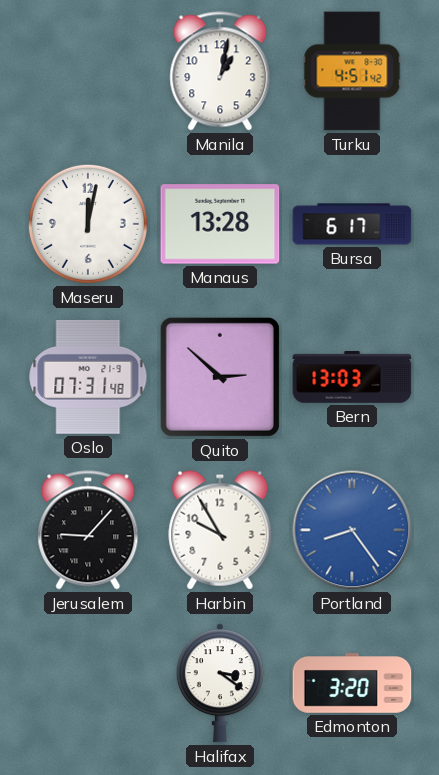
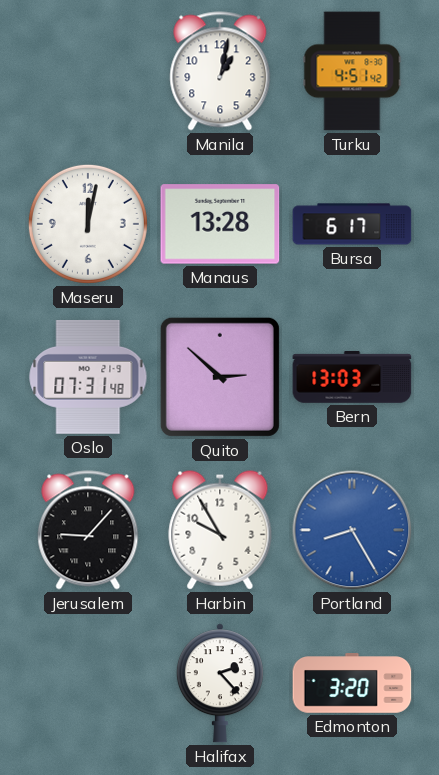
Portland: 8:24 -> 8:25
Halifax: 3:21 -> 2:23
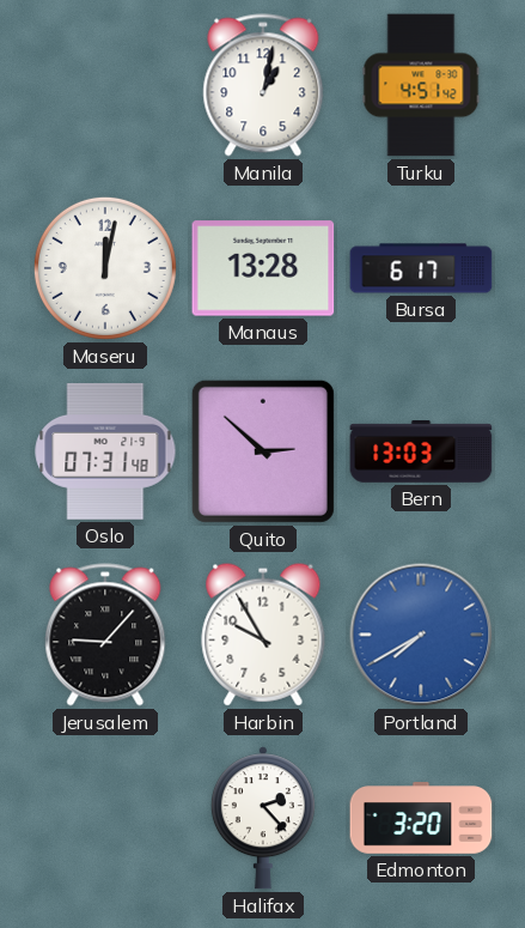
Portland: 8:25 -> 7:40
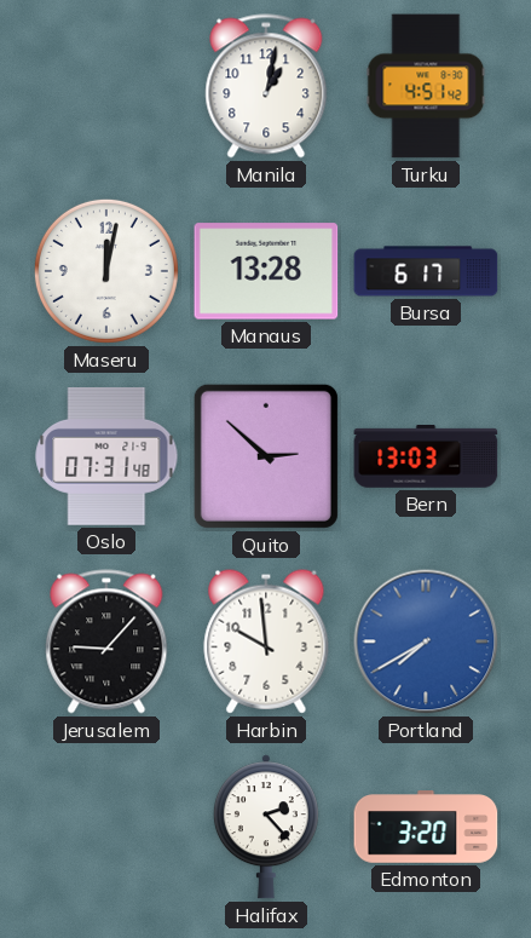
Harbin: 9:55 -> 9:59
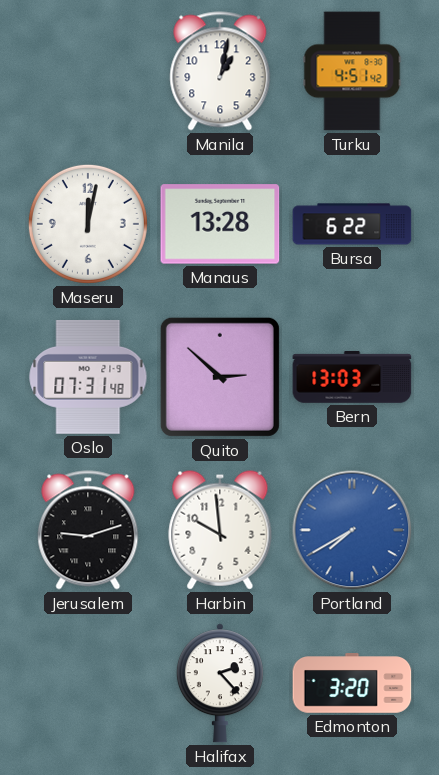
Bursa: 6:17 -> 6:22
Jerusalem: 9:07 -> 9:12
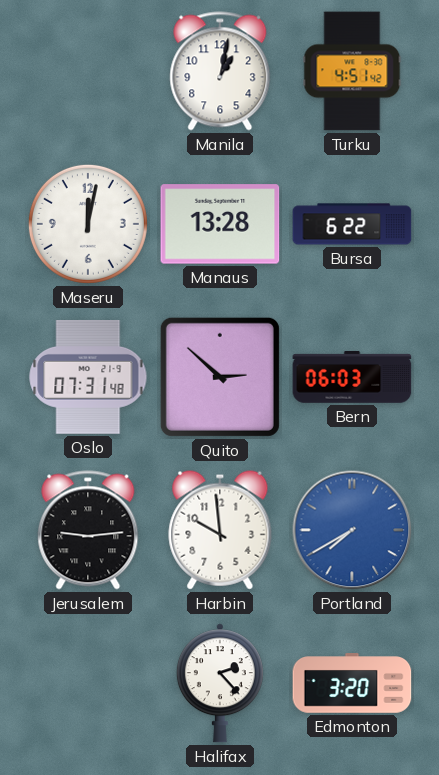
Bern: 13:03 -> 06:03
Jerusalem: 9:12 -> 9:14
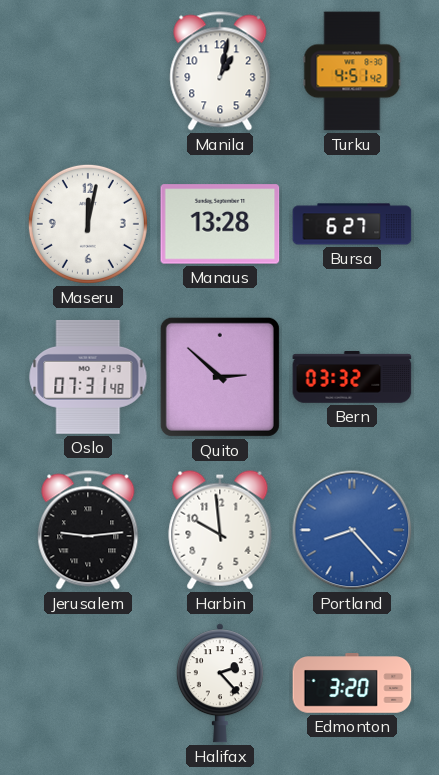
Bursa: 6:22 -> 6:27
Bern: 06:03 -> 03:32
Portland: 7:40 -> 8:23
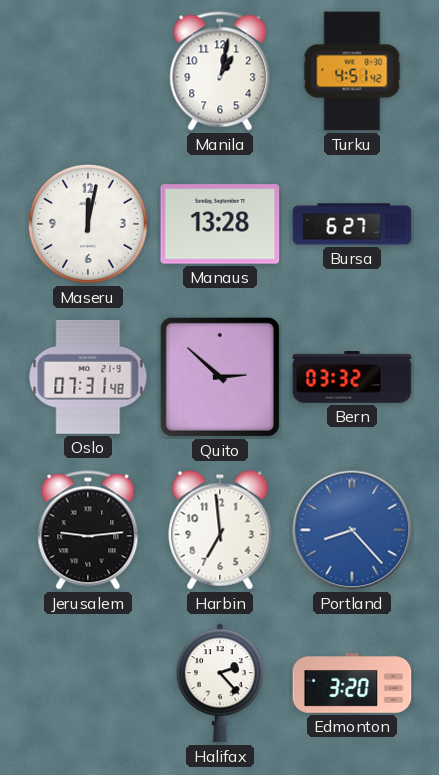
Harbin: 9:59 -> 6:59
